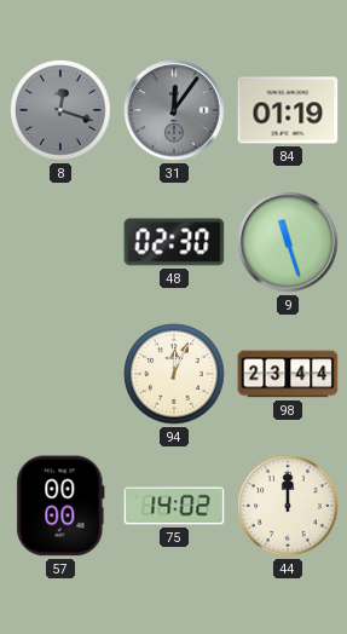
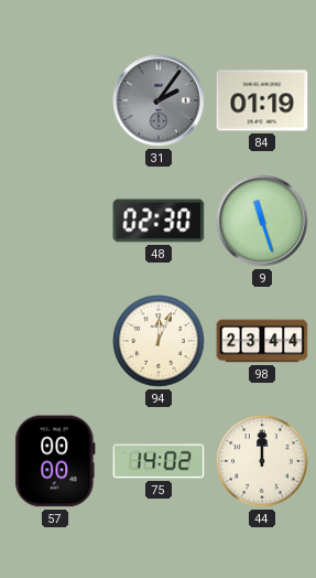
8: 12:18 -> none
31: 12:06 -> 2:06
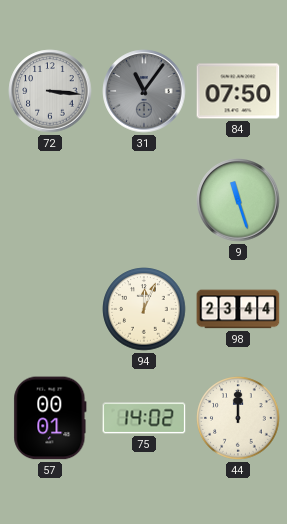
72: none -> 3:16
31: 2:06 -> 11:06
84: 01:19 -> 07:50
48: 02:30 -> none
57: 00:00 -> 00:01
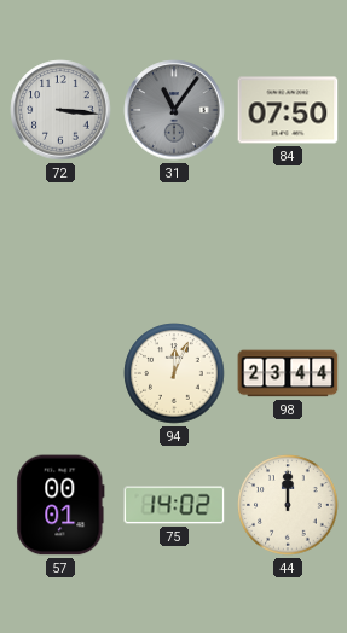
9: 11:27 -> none
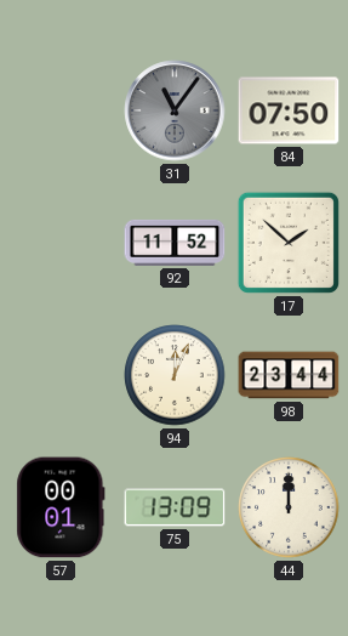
72: 3:16 -> none
92: none -> 11:52
17: none -> 1:52
75: 14:02 -> 13:09
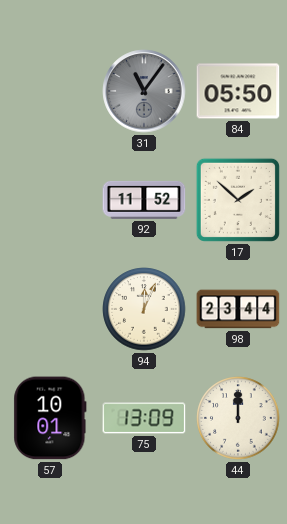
84: 07:50 -> 05:50
57: 00:01 -> 10:01
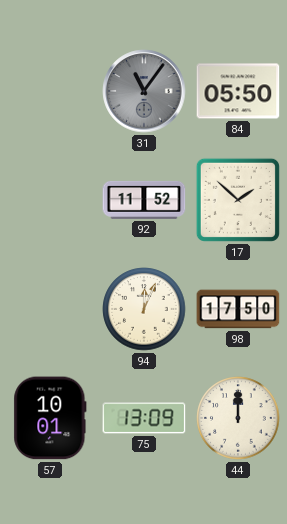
98: 23:44 -> 17:50
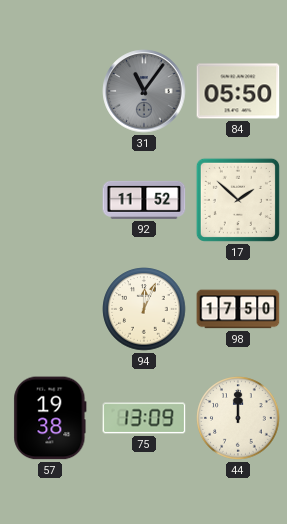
57: 10:01 -> 19:38
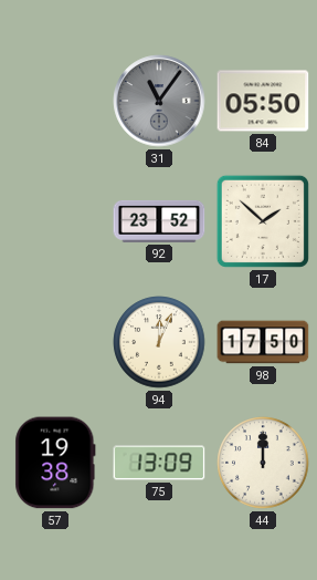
92: 11:52 -> 23:52
